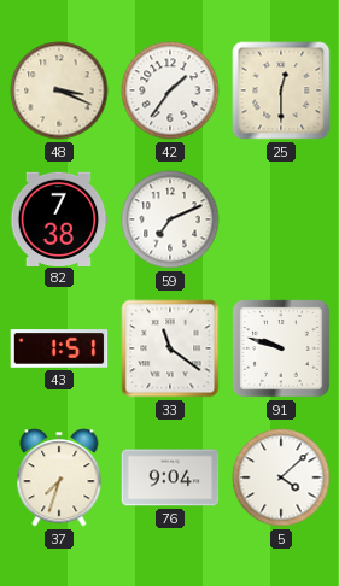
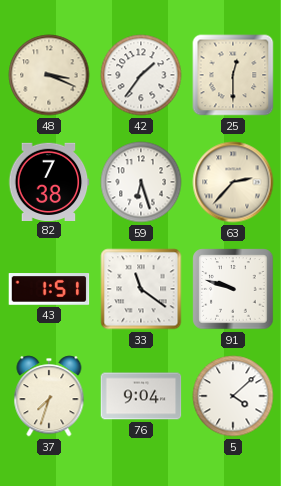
59: 7:11 -> 6:27
63: none -> 2:37
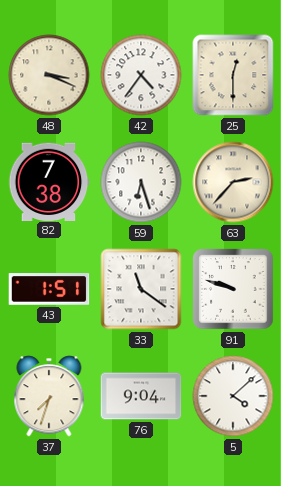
42: 1:36 -> 4:36
